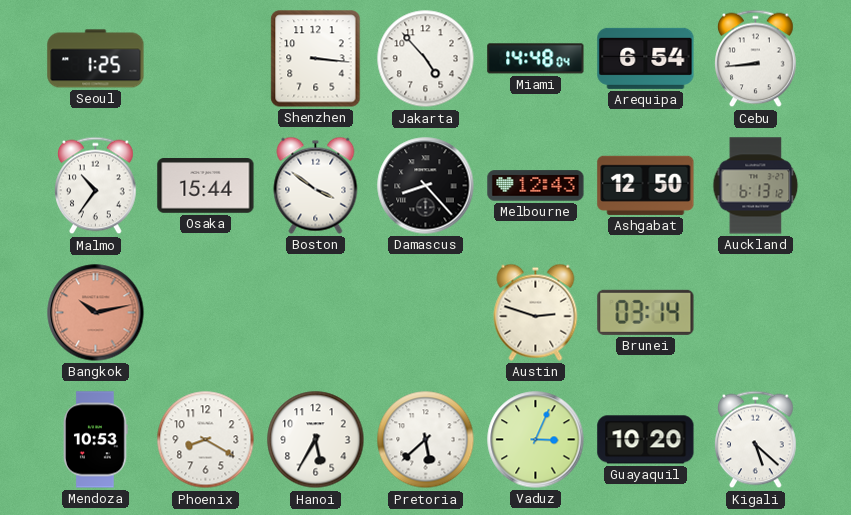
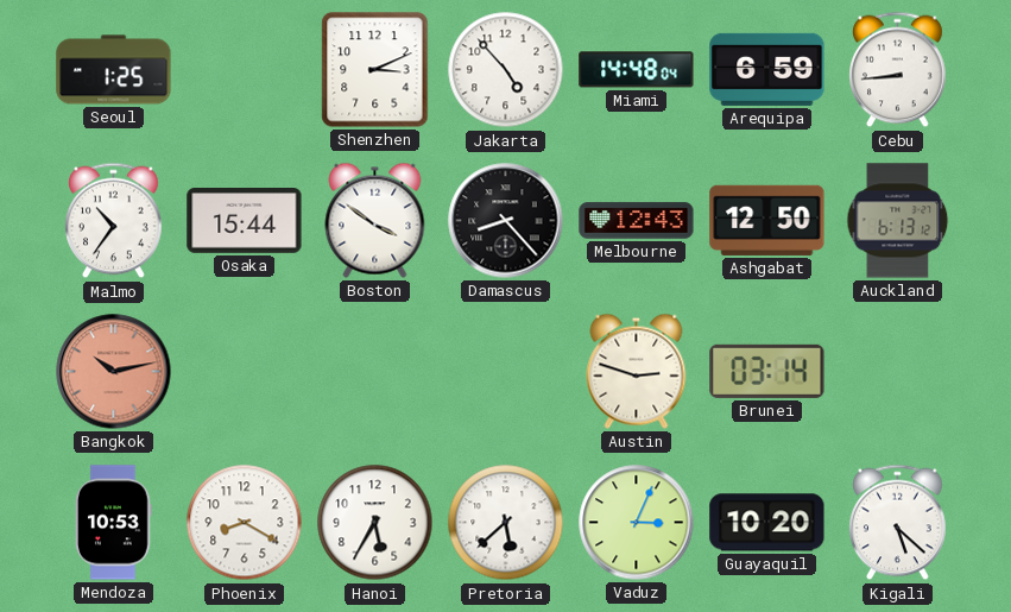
Shenzhen: 3:16 -> 3:11
Arequipa: 6:54 -> 6:59
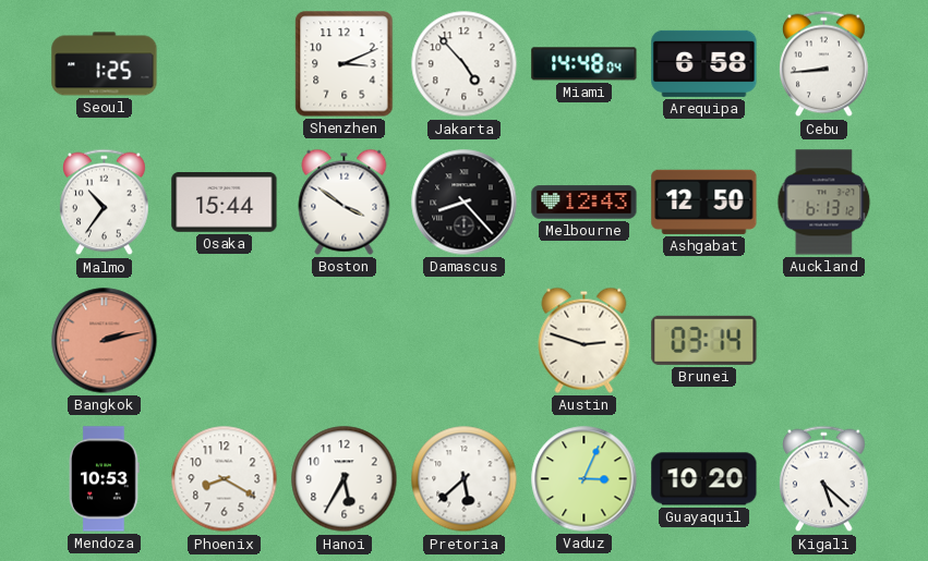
Arequipa: 6:59 -> 6:58
Bangkok: 10:13 -> 2:13
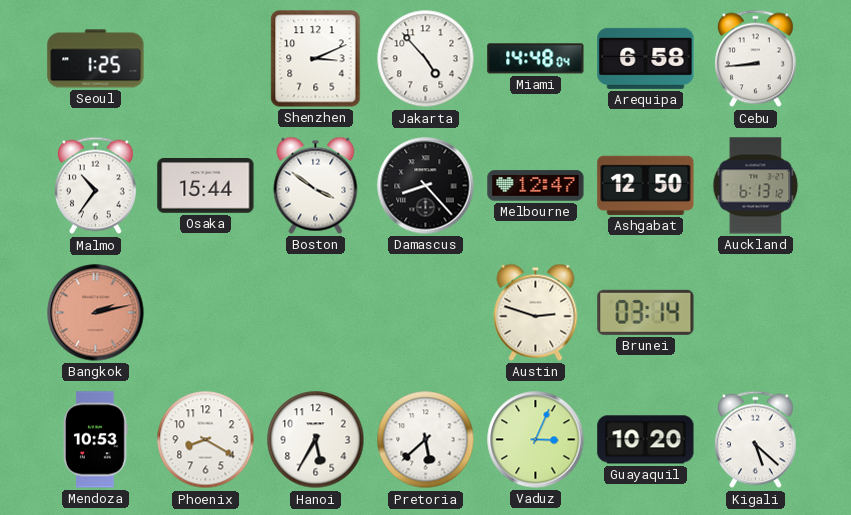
Melbourne: 12:43 -> 12:47
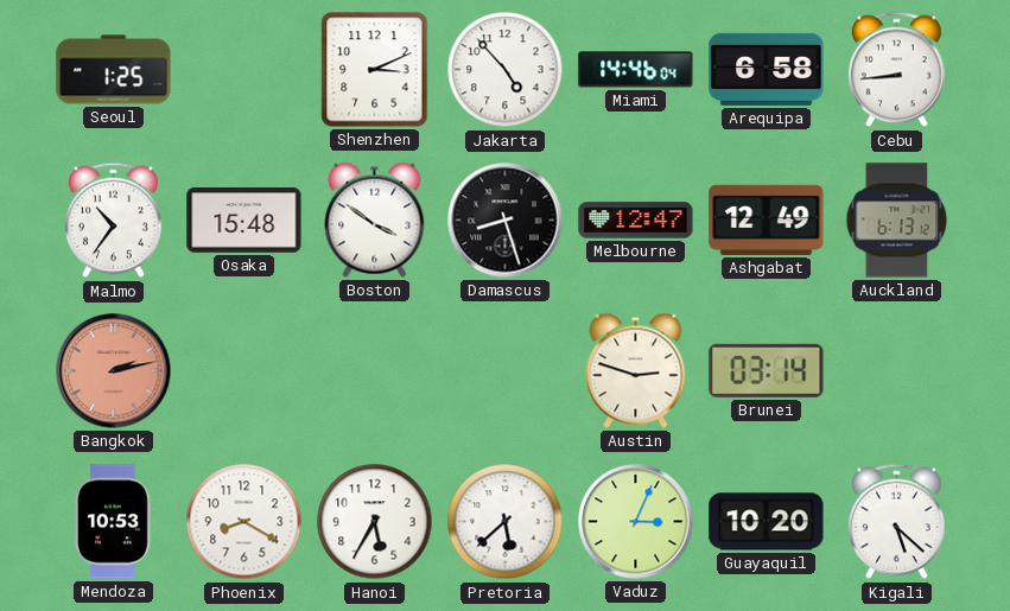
Miami: 14:48 -> 14:46
Osaka: 15:44 -> 15:48
Damascus: 8:23 -> 8:27
Ashgabat: 12:50 -> 12:49
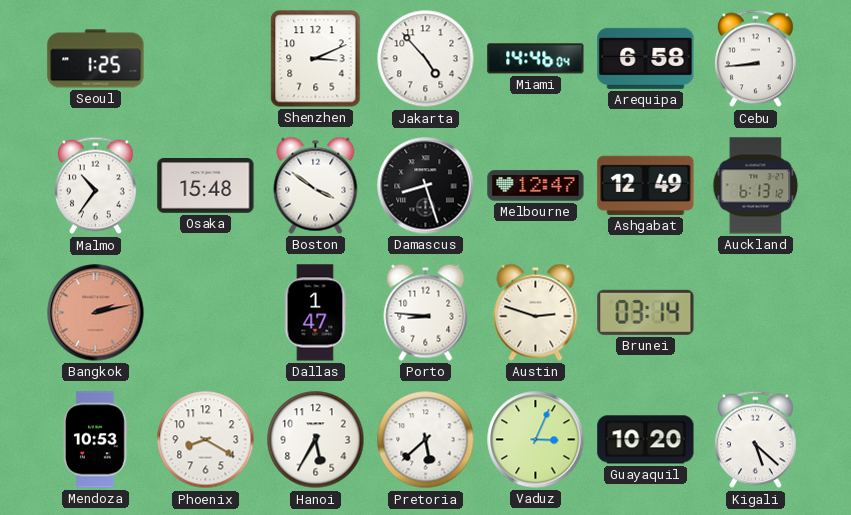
Dallas: none -> 1:47
Porto: none -> 8:46
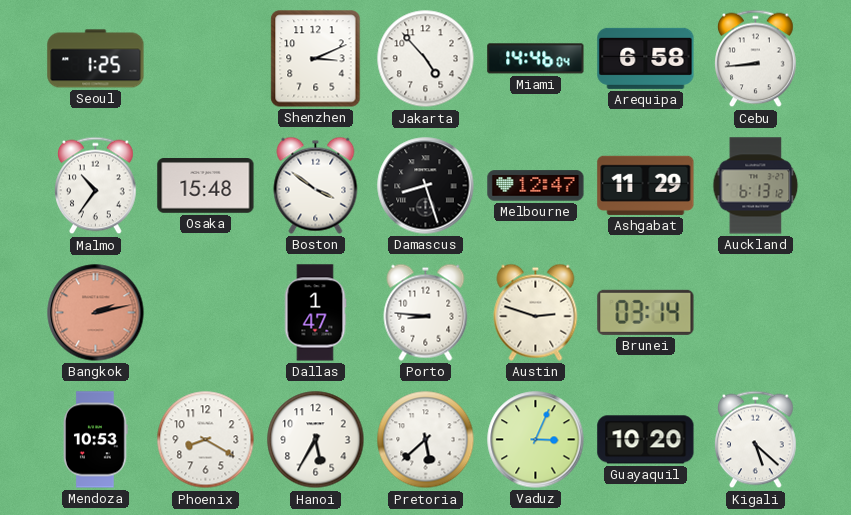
Ashgabat: 12:49 -> 11:29
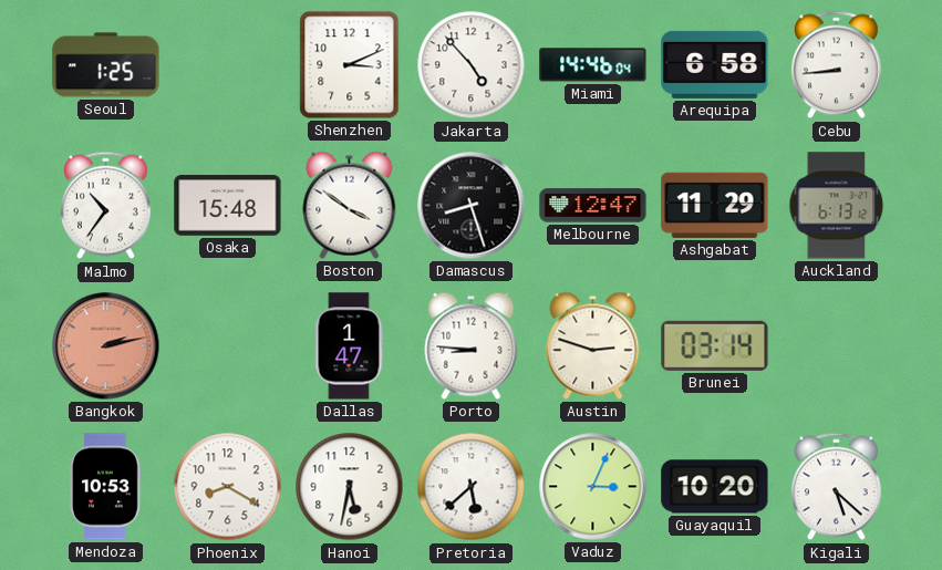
Hanoi: 5:35 -> 5:32
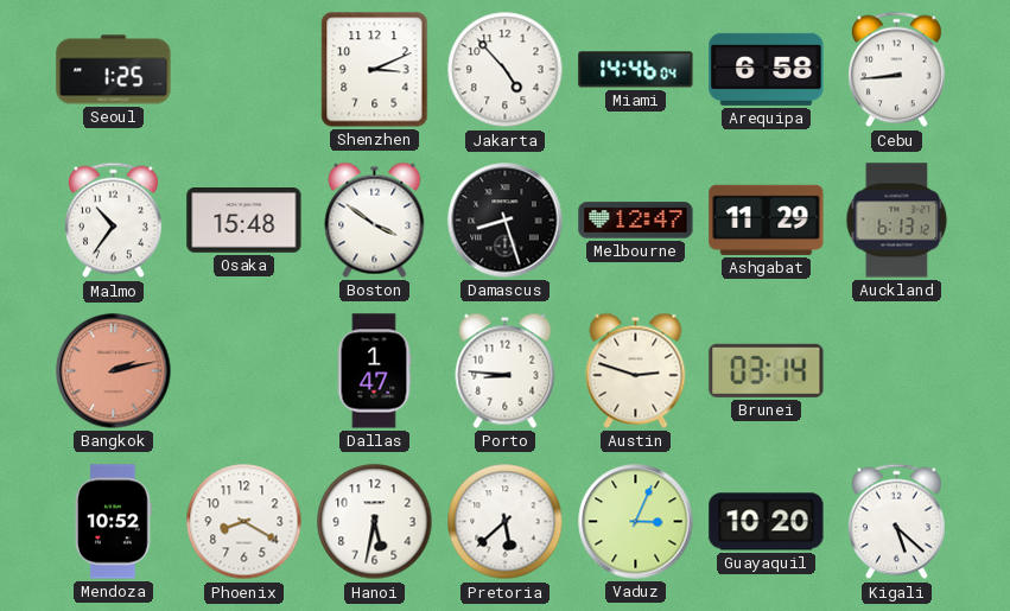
Mendoza: 10:53 -> 10:52
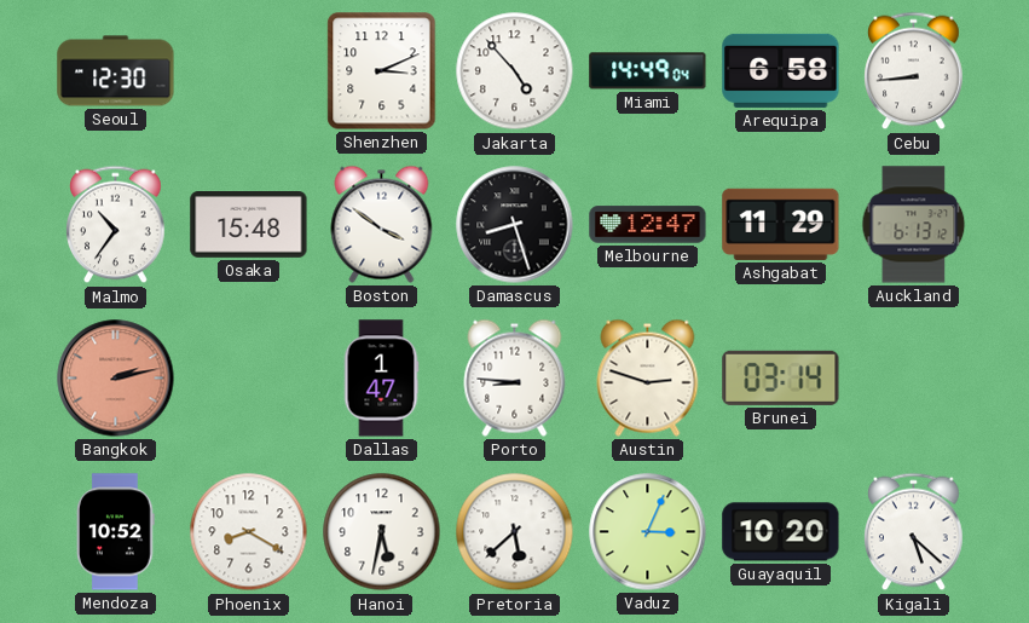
Seoul: 1:25 -> 12:30
Miami: 14:46 -> 14:49
